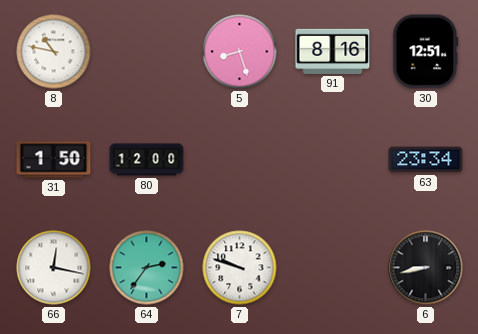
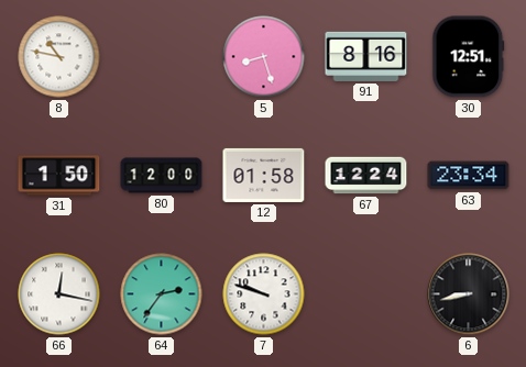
12: none -> 01:58
67: none -> 12:24
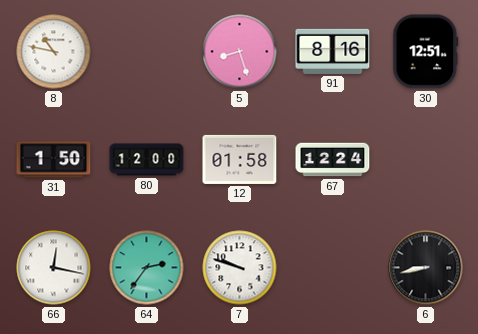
63: 23:34 -> none
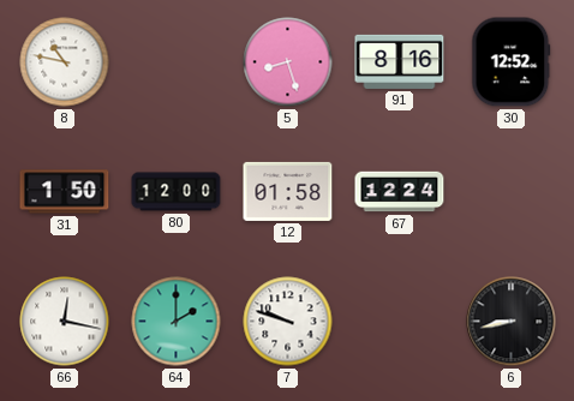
30: 12:51 -> 12:52
64: 2:36 -> 2:00
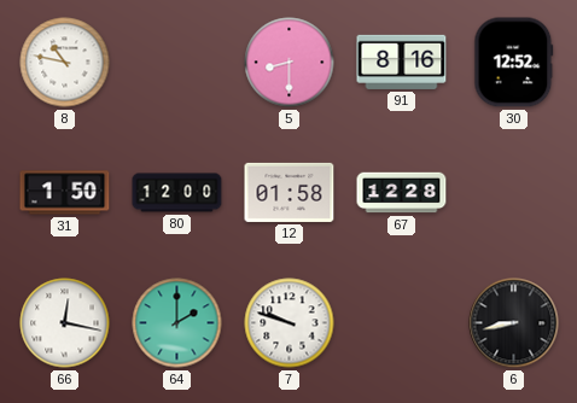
5: 8:27 -> 8:30
67: 12:24 -> 12:28
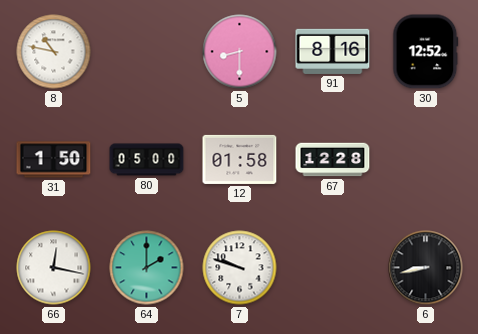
80: 12:00 -> 05:00
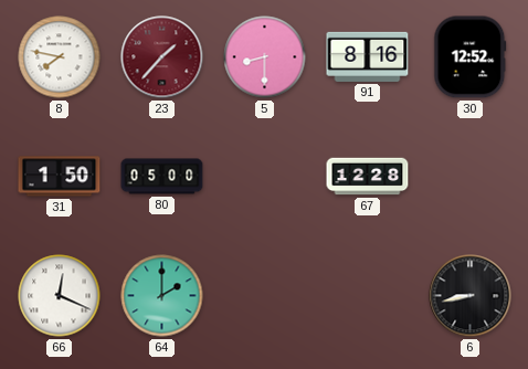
8: 10:47 -> 7:47
23: none -> 1:37
12: 01:58 -> none
66: 12:17 -> 12:19
7: 9:48 -> none
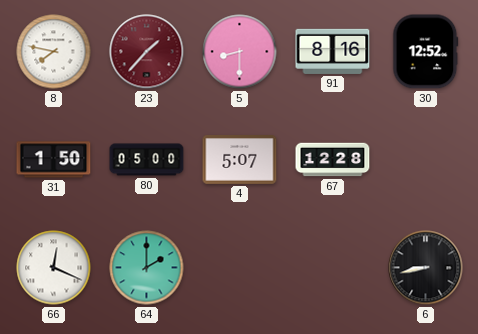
4: none -> 5:07
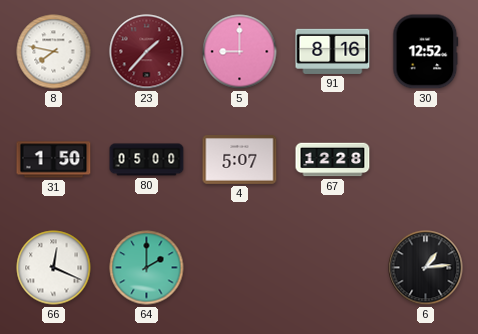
5: 8:30 -> 9:00
6: 8:43 -> 1:14
